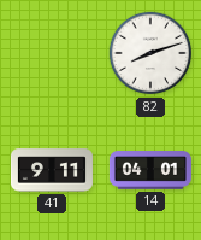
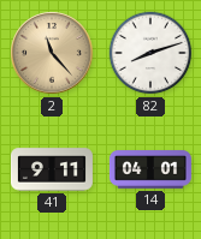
2: none -> 11:23
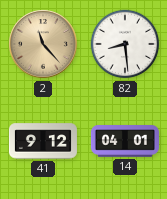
82: 8:12 -> 8:29
41: 9:11 -> 9:12
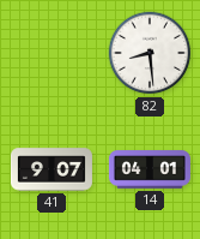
2: 11:23 -> none
41: 9:12 -> 9:07
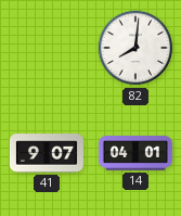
82: 8:29 -> 8:01
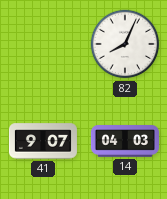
82: 8:01 -> 8:04
14: 04:01 -> 04:03
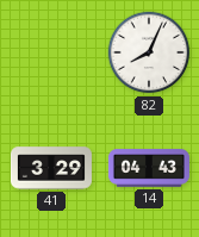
41: 9:07 -> 3:29
14: 04:03 -> 04:43
